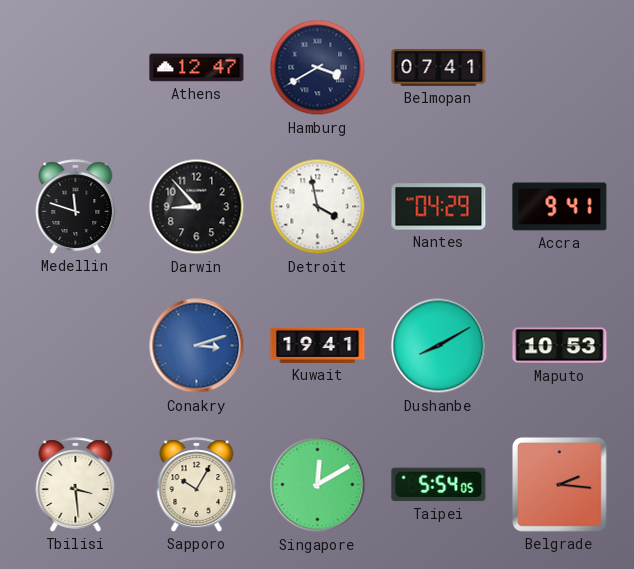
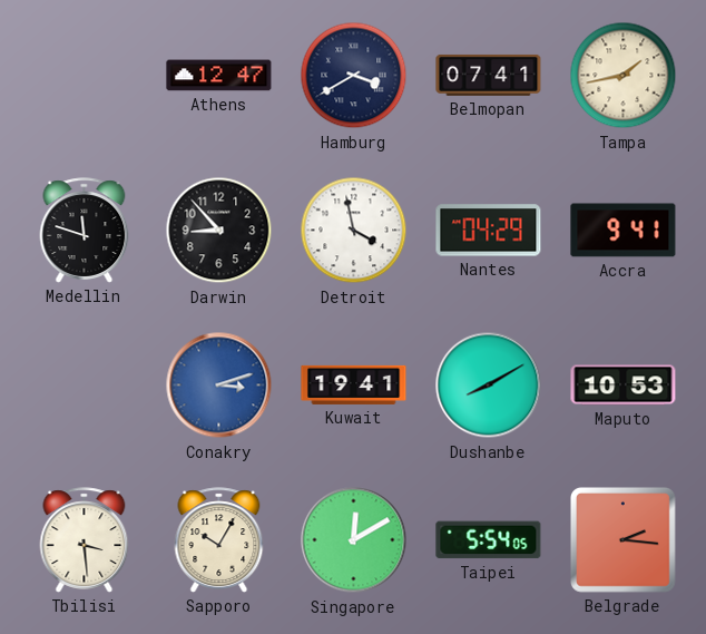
Tampa: none -> 1:43
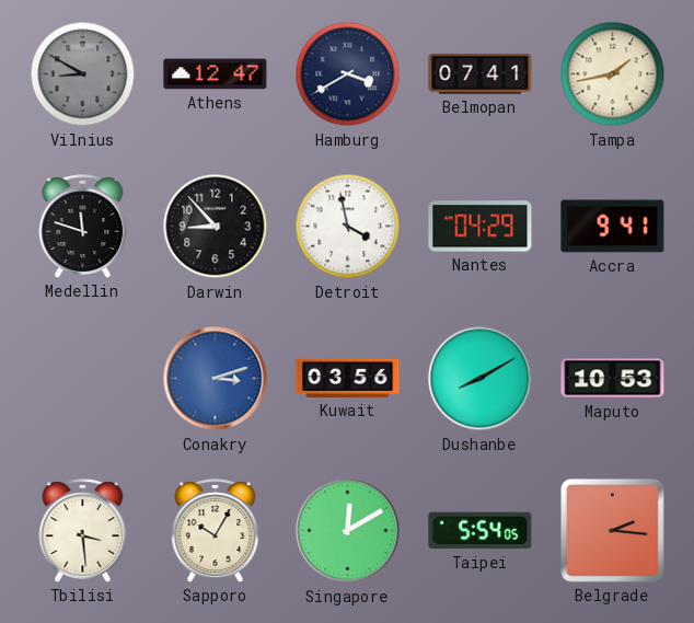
Vilnius: none -> 8:50
Kuwait: 19:41 -> 03:56
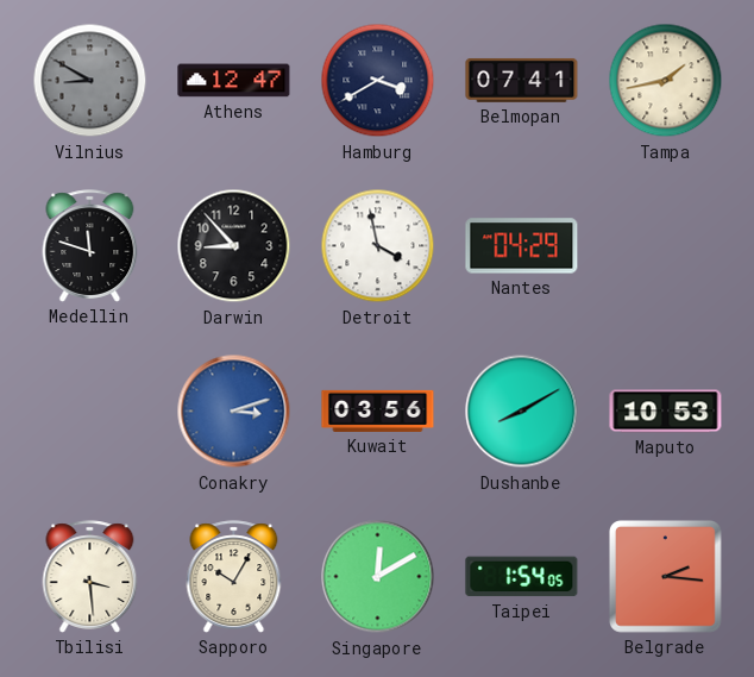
Accra: 9:41 -> none
Taipei: 5:54 -> 1:54
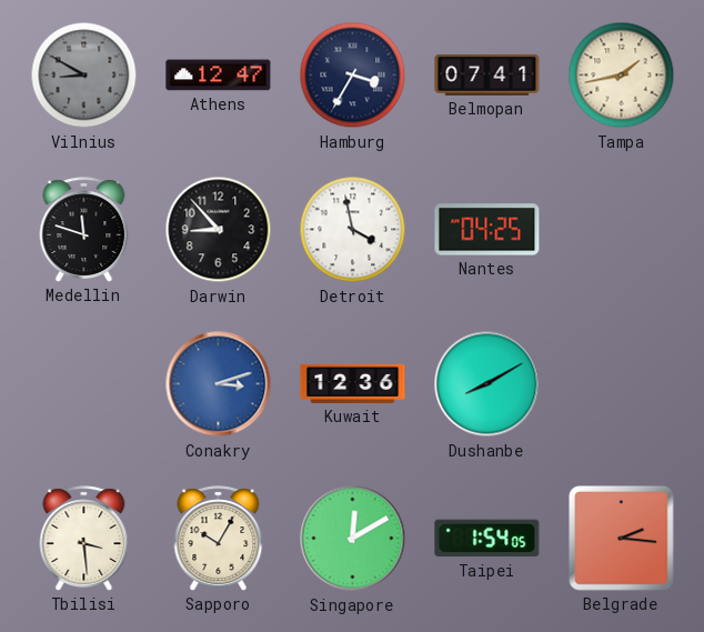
Hamburg: 3:40 -> 3:35
Nantes: 04:29 -> 04:25
Kuwait: 03:56 -> 12:36
Maputo: 10:53 -> none
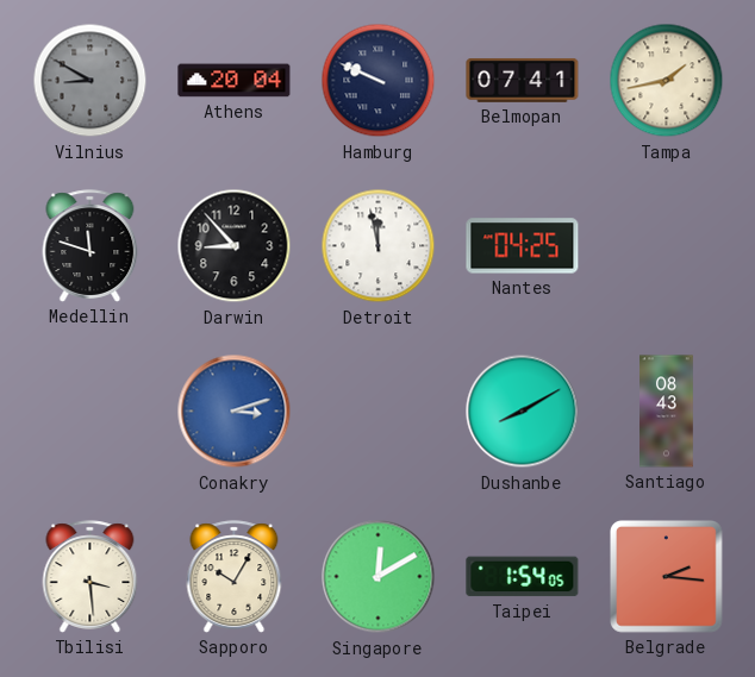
Athens: 12:47 -> 20:04
Hamburg: 3:35 -> 9:49
Detroit: 3:58 -> 11:58
Kuwait: 12:36 -> none
Santiago: none -> 08:43
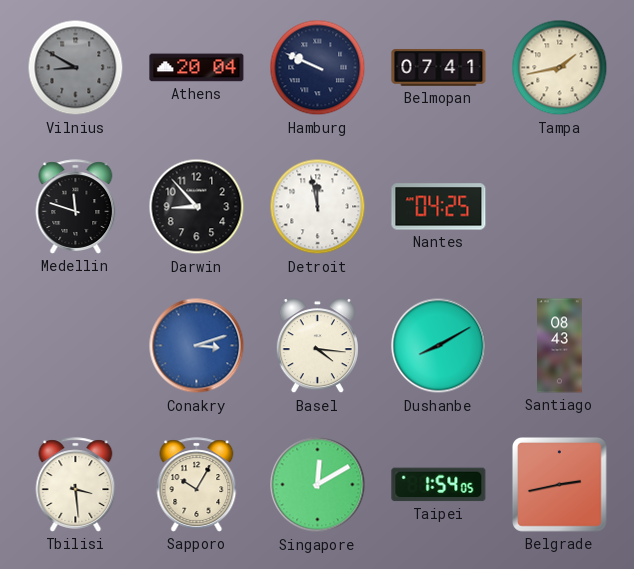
Basel: none -> 4:16
Belgrade: 2:16 -> 2:43
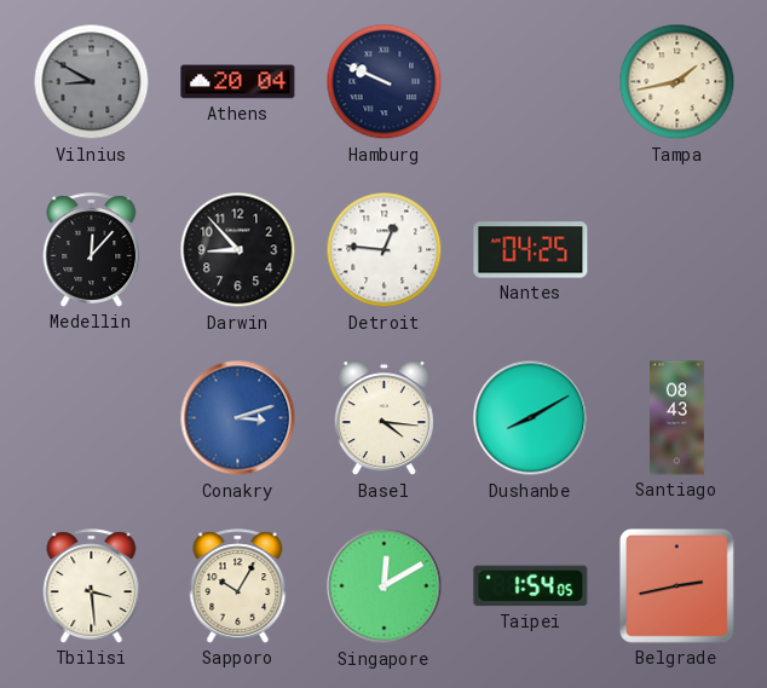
Belmopan: 07:41 -> none
Medellin: 11:48 -> 12:07
Detroit: 11:58 -> 12:46
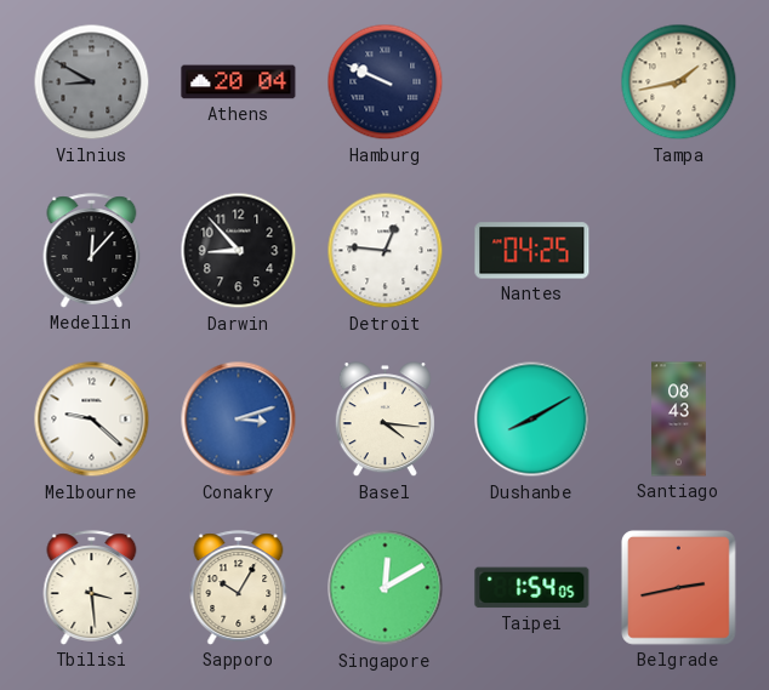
Melbourne: none -> 9:22
